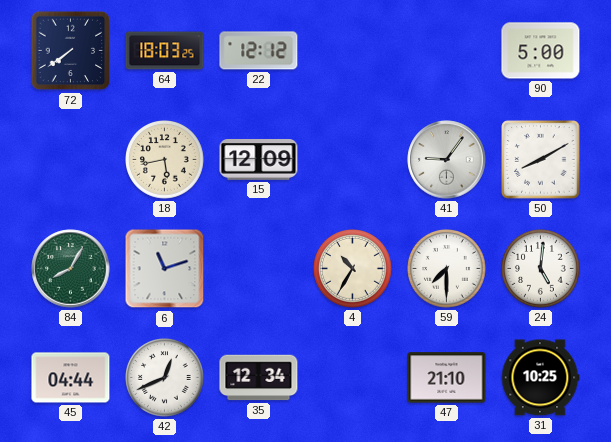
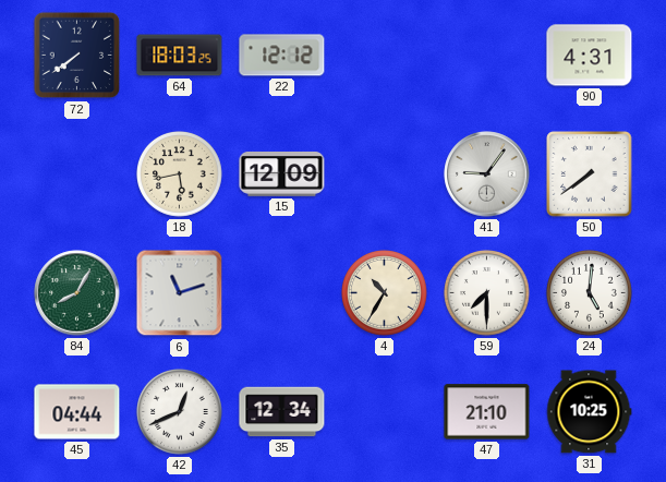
90: 5:00 -> 4:31
50: 8:10 -> 7:39
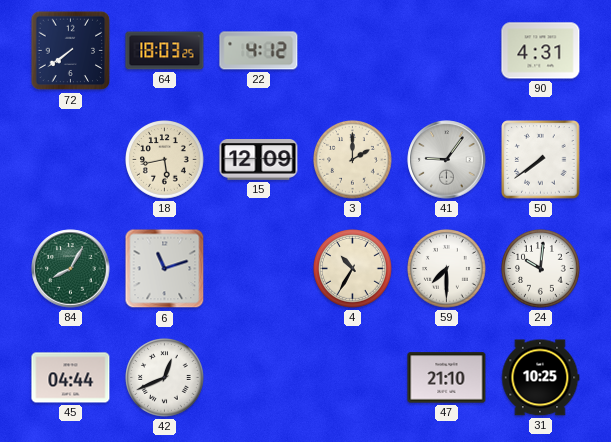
22: 12:12 -> 4:12
3: none -> 2:00
24: 5:01 -> 10:01
35: 12:34 -> none
